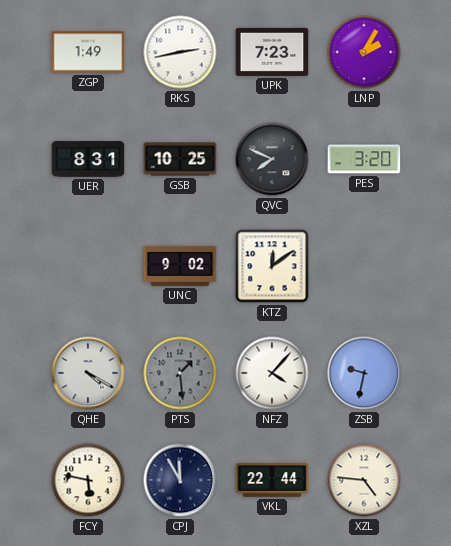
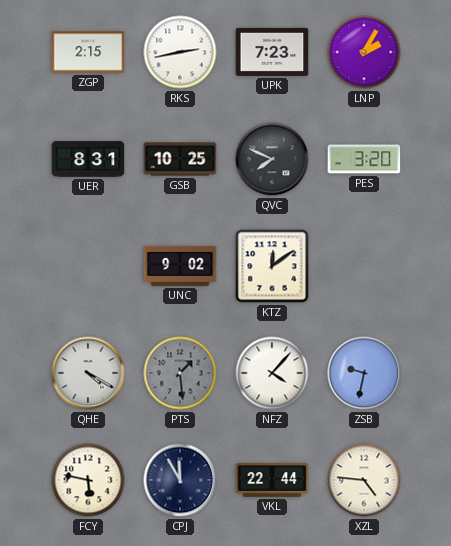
ZGP: 1:49 -> 2:15
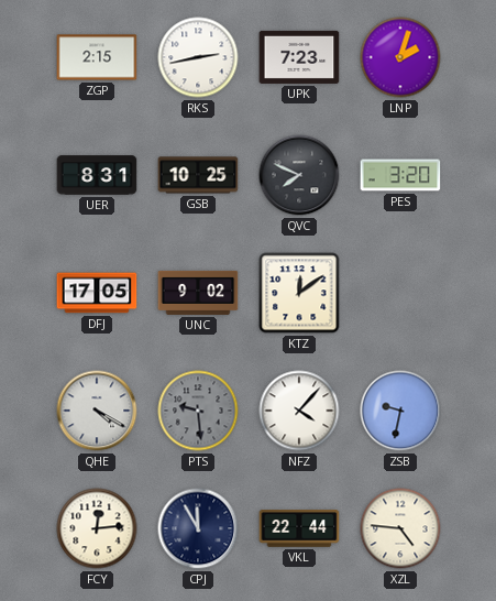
LNP: 2:05 -> 2:03
DFJ: none -> 17:05
PTS: 1:29 -> 9:29
FCY: 5:47 -> 12:14
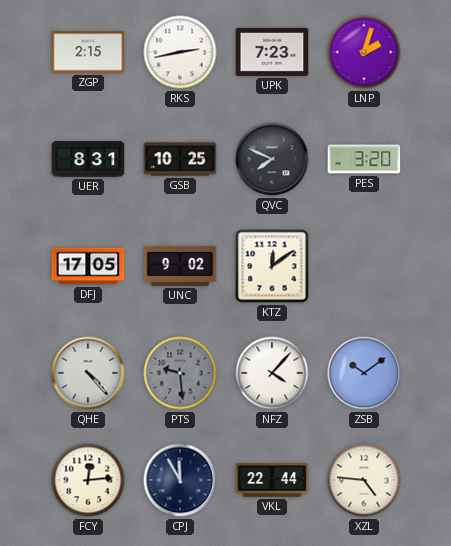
QHE: 4:20 -> 4:23
ZSB: 9:32 -> 10:09
